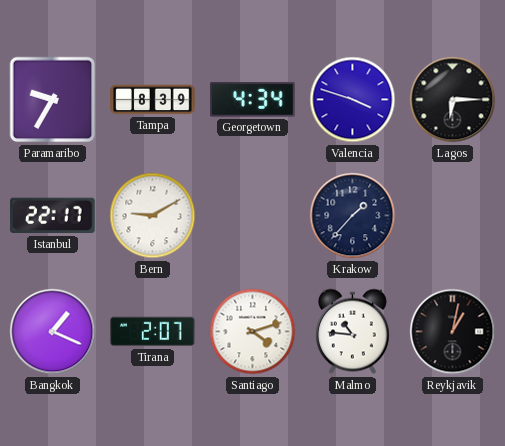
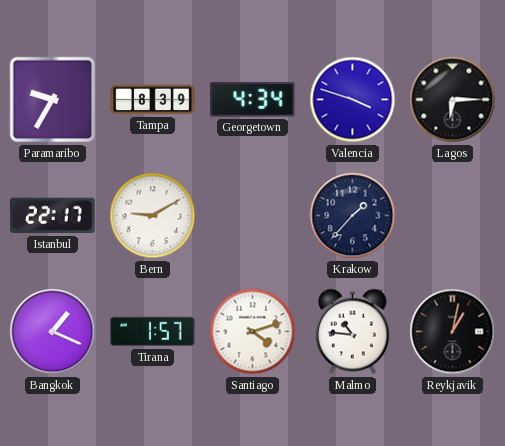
Tirana: 2:07 -> 1:57
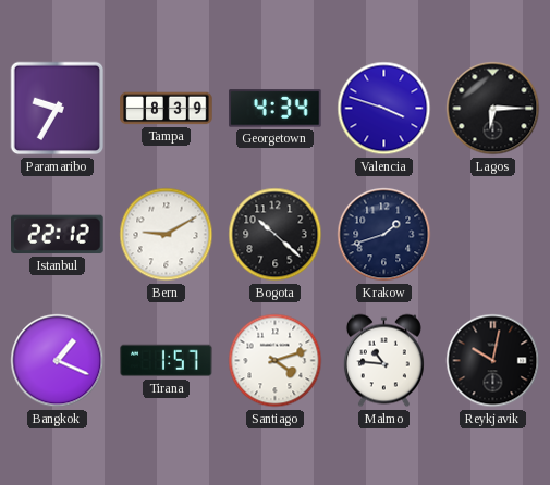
Istanbul: 22:17 -> 22:12
Bogota: none -> 10:22
Krakow: 1:37 -> 1:42
Reykjavik: 1:02 -> 10:02
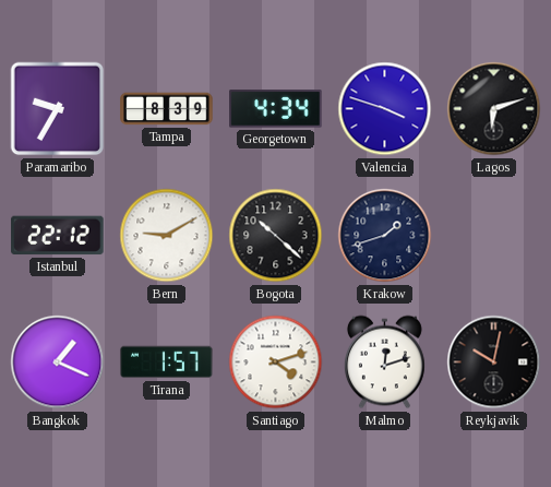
Lagos: 6:15 -> 6:12
Malmo: 10:46 -> 12:12
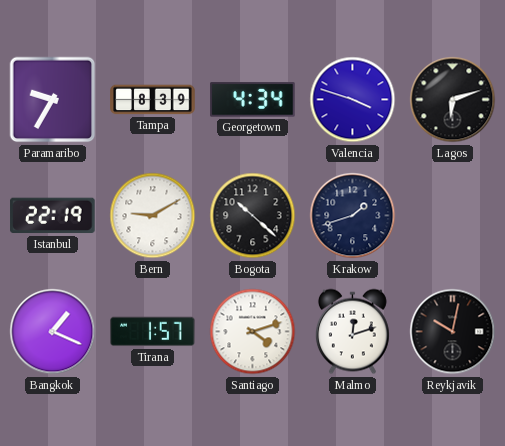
Istanbul: 22:12 -> 22:19
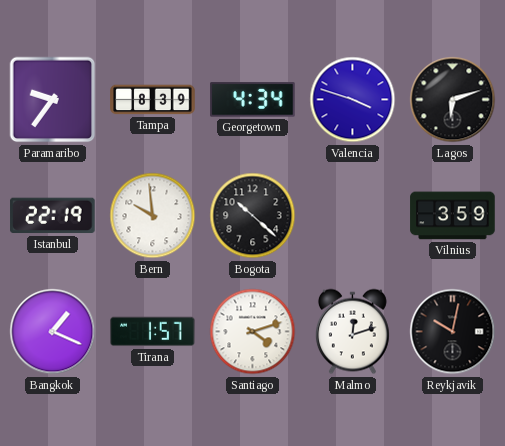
Paramaribo: 9:35 -> 9:36
Bern: 9:10 -> 9:59
Krakow: 1:42 -> none
Vilnius: none -> 3:59
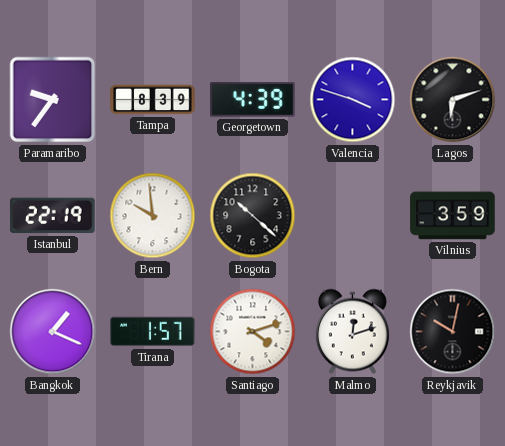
Georgetown: 4:34 -> 4:39
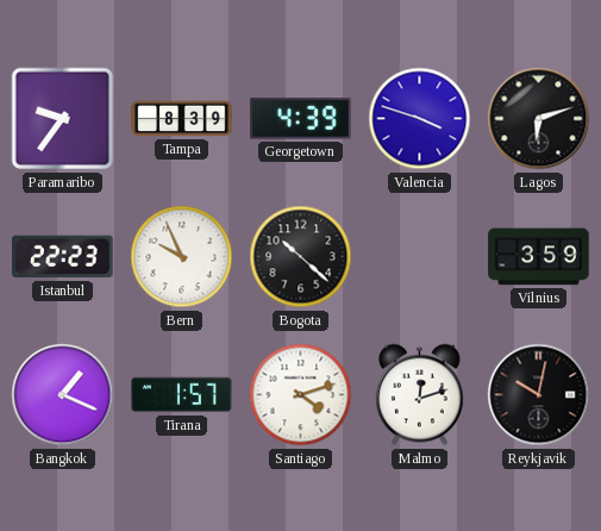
Istanbul: 22:19 -> 22:23
Bern: 9:59 -> 9:56
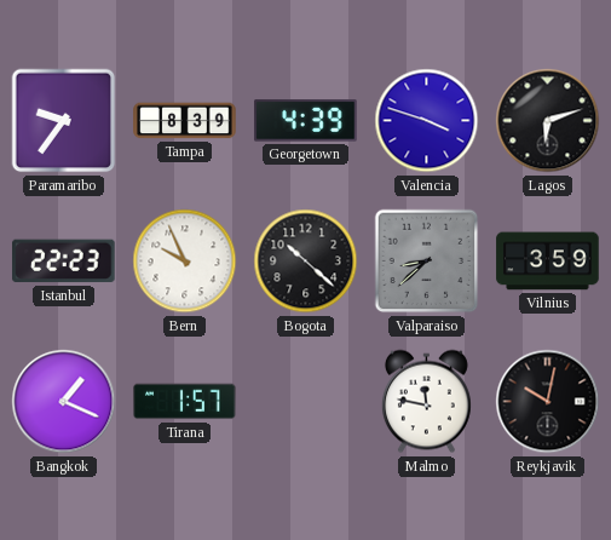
Valparaiso: none -> 8:38
Santiago: 4:12 -> none
Malmo: 12:12 -> 11:47
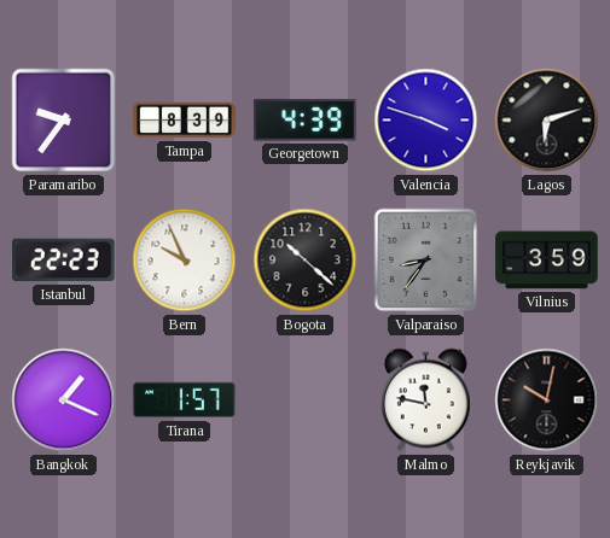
Valparaiso: 8:38 -> 8:36
